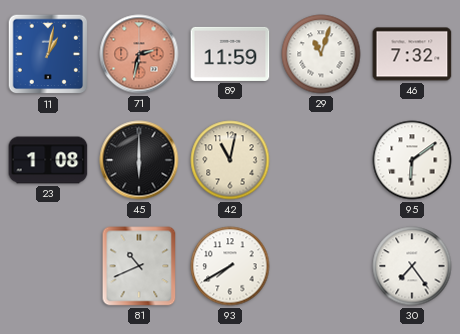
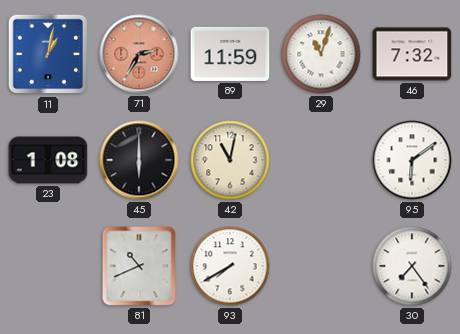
71: 2:32 -> 2:35
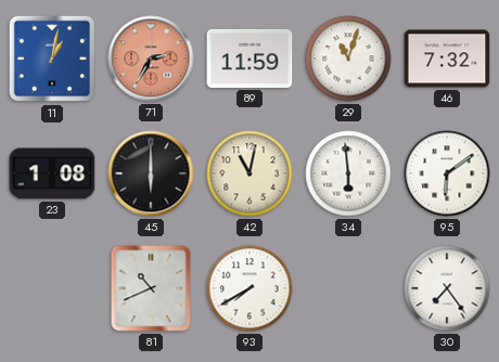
34: none -> 5:59
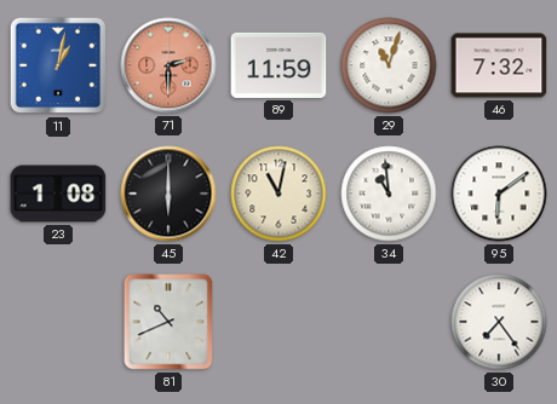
71: 2:35 -> 2:30
34: 5:59 -> 10:59
93: 7:40 -> none
